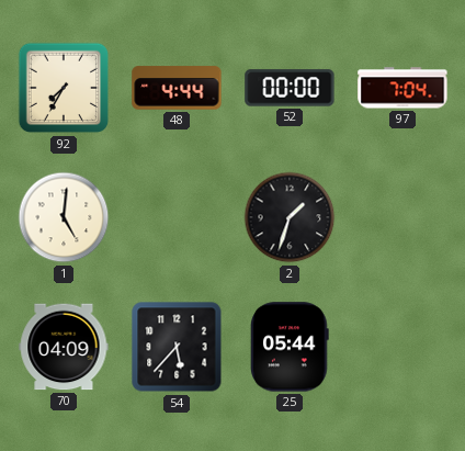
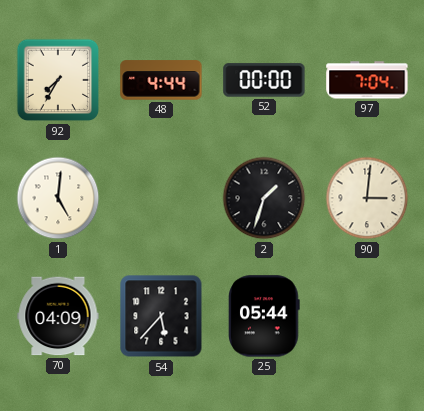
90: none -> 3:01
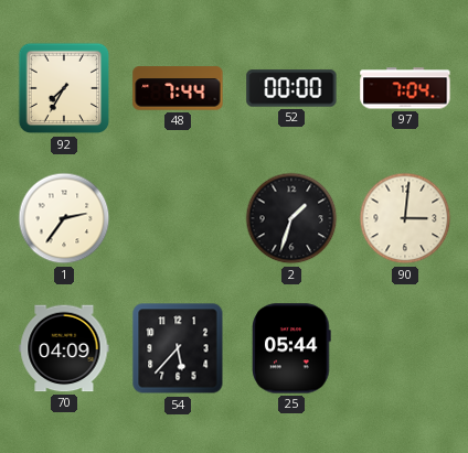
48: 4:44 -> 7:44
1: 5:01 -> 2:36
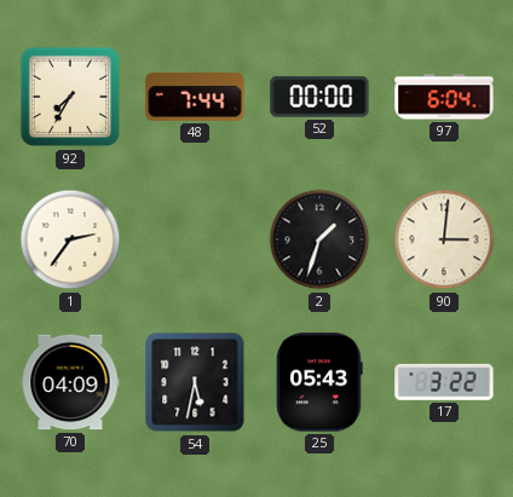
97: 7:04 -> 6:04
54: 5:37 -> 5:32
25: 05:44 -> 05:43
17: none -> 3:22
